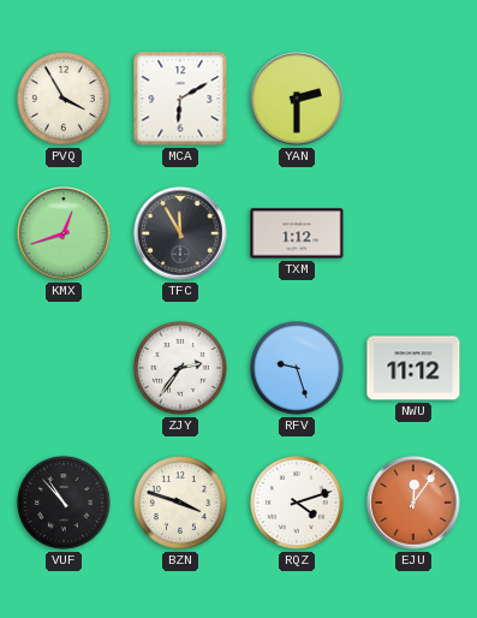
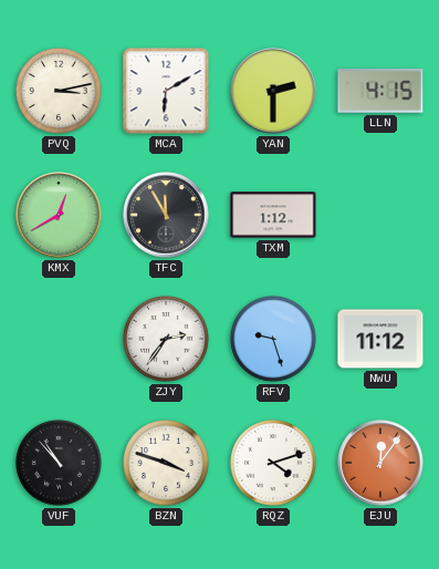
PVQ: 3:55 -> 3:13
LLN: none -> 4:15
KMX: 12:42 -> 12:40
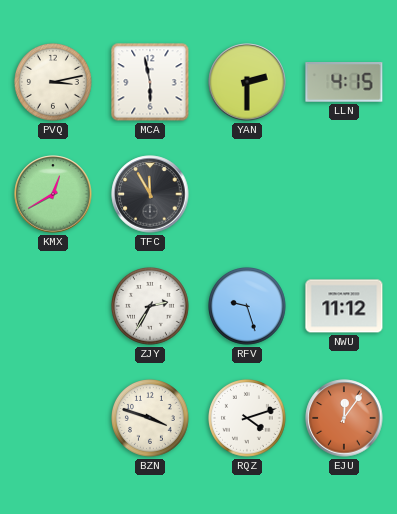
MCA: 6:10 -> 5:58
TXM: 1:12 -> none
ZJY: 2:36 -> 2:35
VUF: 10:53 -> none
